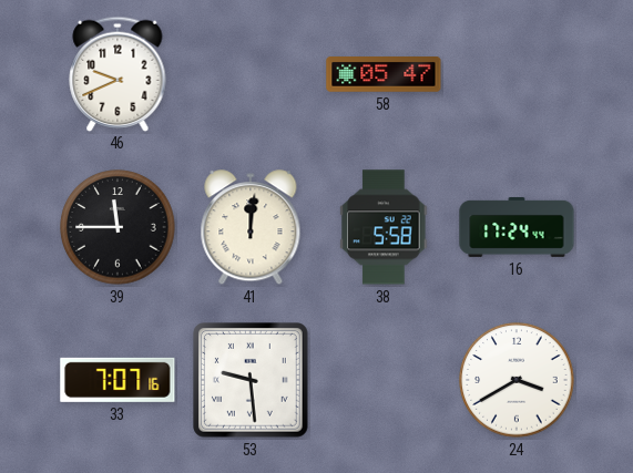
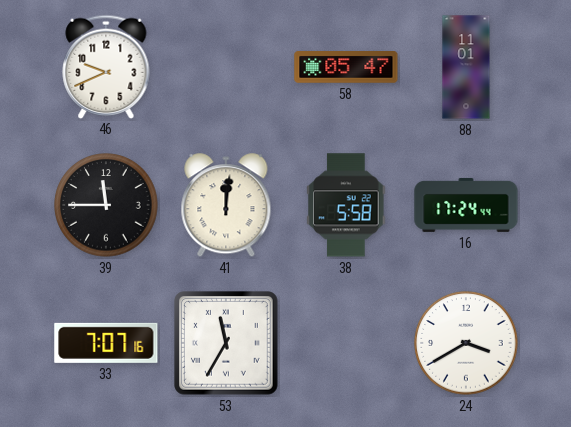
88: none -> 11:01
53: 9:29 -> 11:35
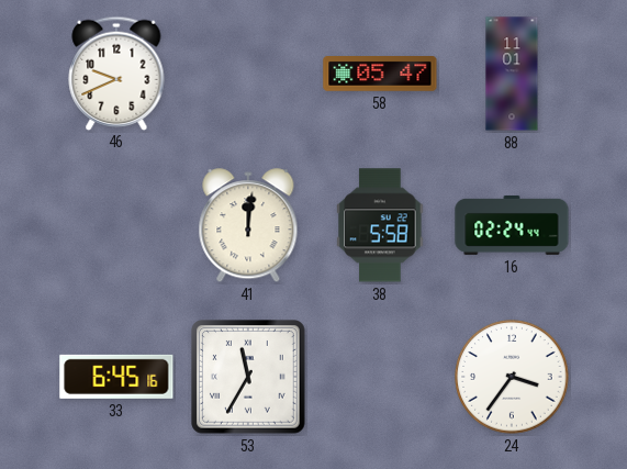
39: 11:45 -> none
16: 17:24 -> 02:24
33: 7:07 -> 6:45
24: 3:40 -> 3:36
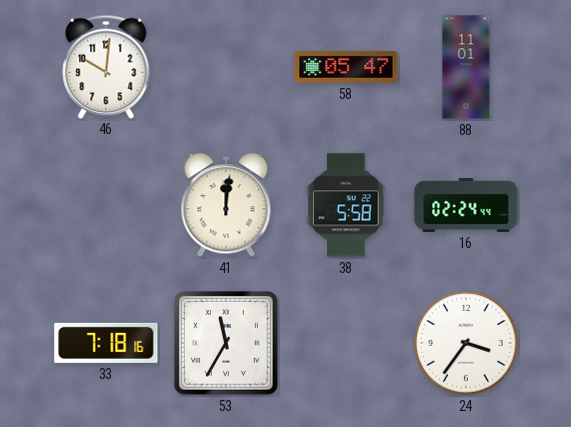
46: 9:41 -> 10:01
33: 6:45 -> 7:18
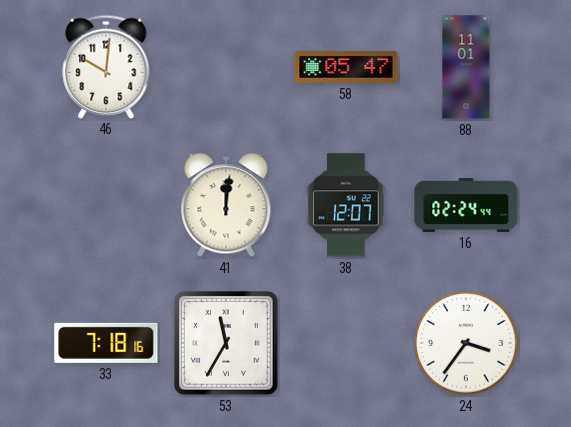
38: 5:58 -> 12:07
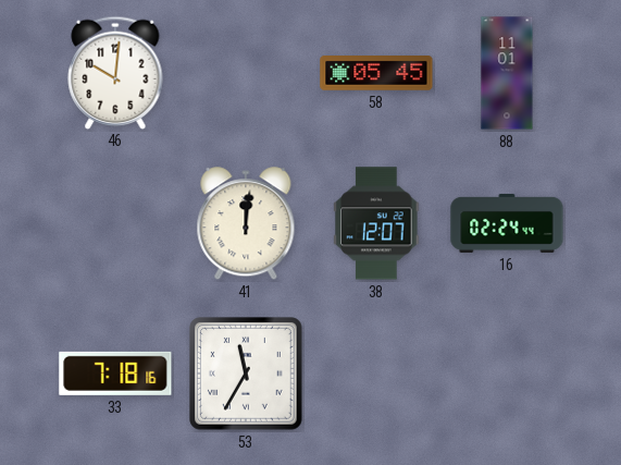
58: 05:47 -> 05:45
24: 3:36 -> none
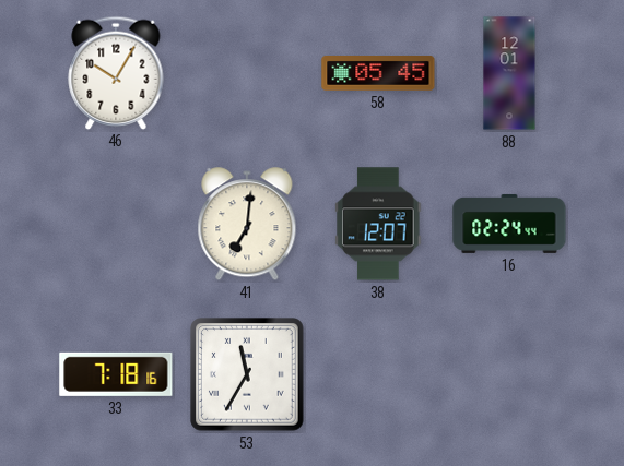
46: 10:01 -> 10:05
88: 11:01 -> 12:01
41: 12:01 -> 7:01
